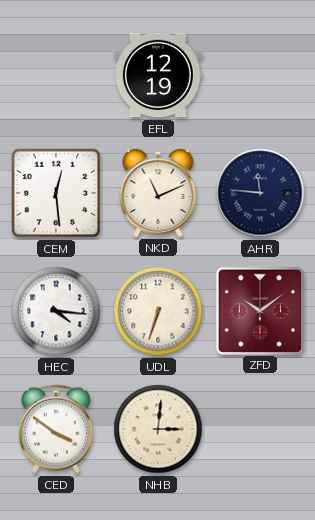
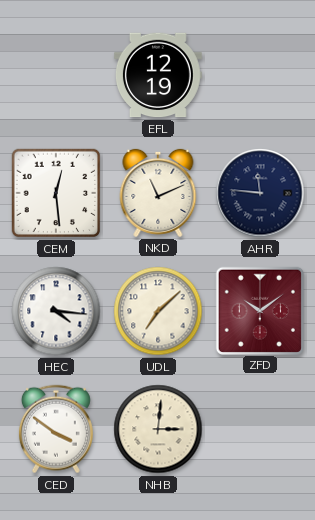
UDL: 6:33 -> 7:08
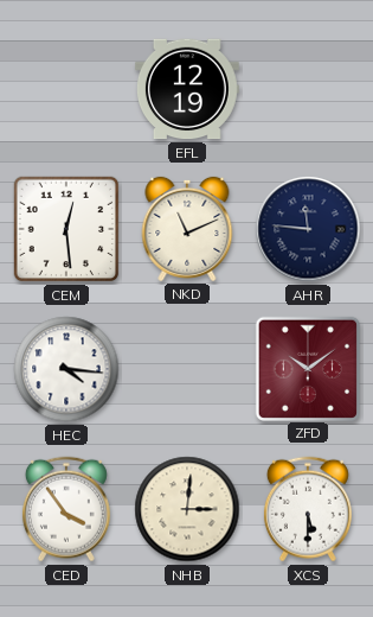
UDL: 7:08 -> none
CED: 3:51 -> 3:54
XCS: none -> 5:30
